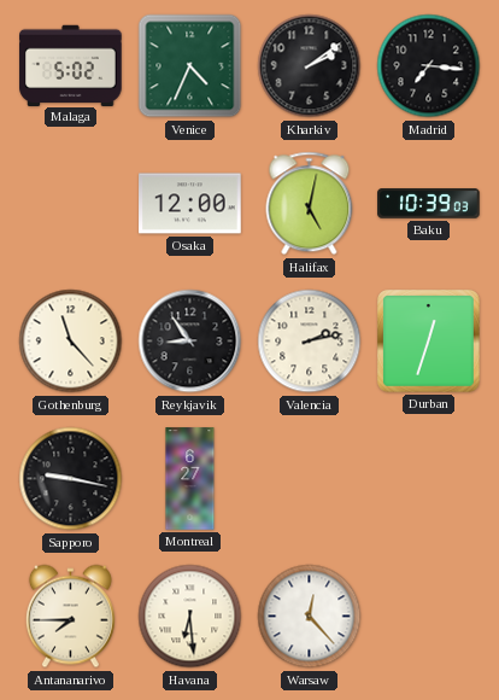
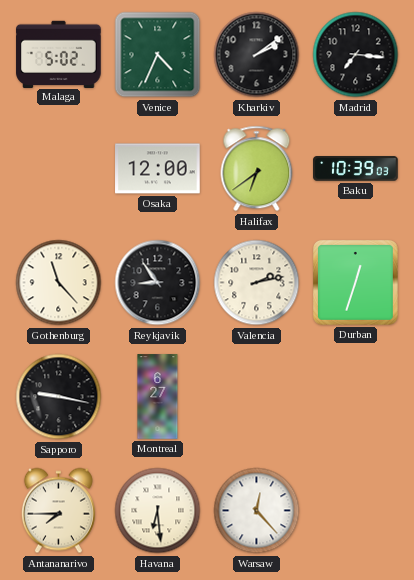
Halifax: 5:02 -> 6:39
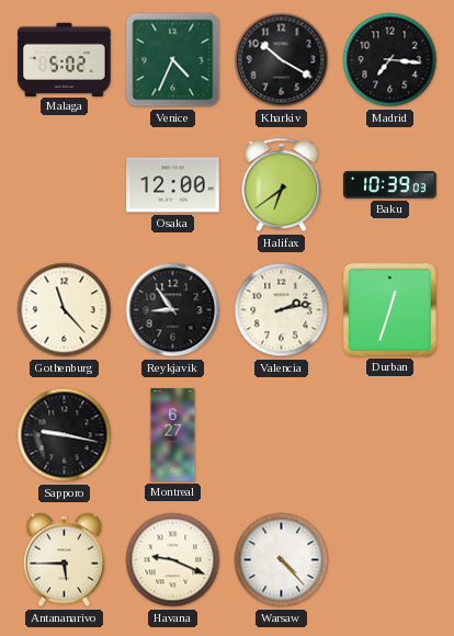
Kharkiv: 2:09 -> 10:20
Antananarivo: 7:45 -> 5:45
Havana: 6:29 -> 9:19
Warsaw: 12:23 -> 4:23
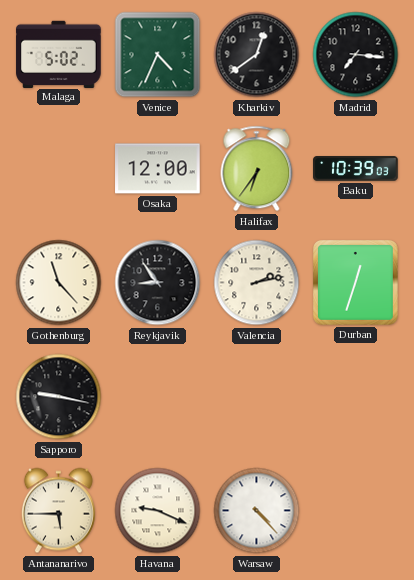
Kharkiv: 10:20 -> 12:39
Halifax: 6:39 -> 6:36
Montreal: 6:27 -> none
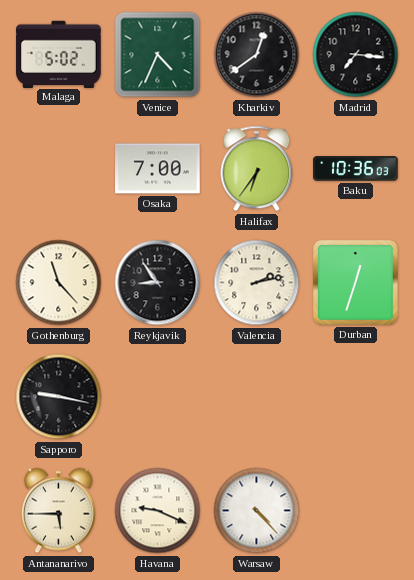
Osaka: 12:00 -> 7:00
Baku: 10:39 -> 10:36
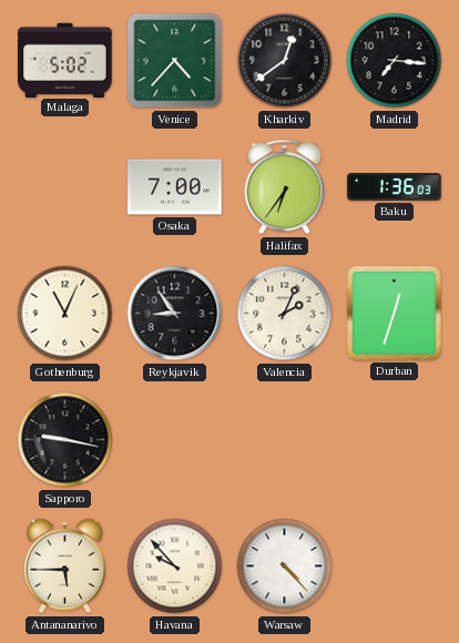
Venice: 4:34 -> 4:37
Baku: 10:36 -> 1:36
Gothenburg: 11:23 -> 11:04
Valencia: 2:13 -> 2:04
Havana: 9:19 -> 9:53
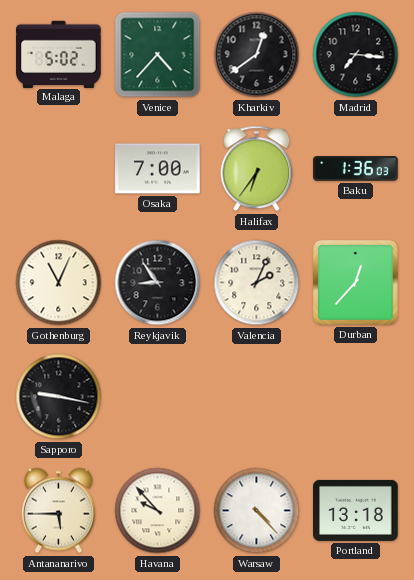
Durban: 12:33 -> 12:37
Portland: none -> 13:18
